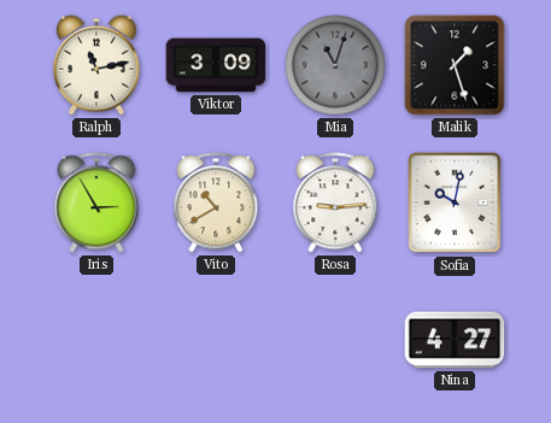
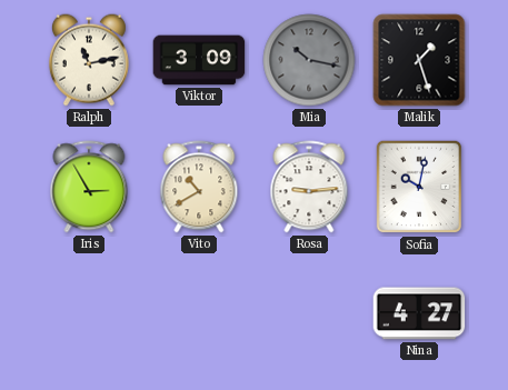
Mia: 11:03 -> 10:17
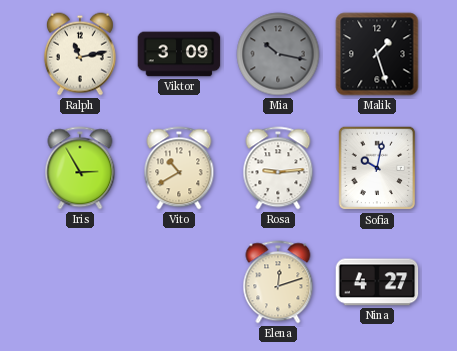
Elena: none -> 12:12
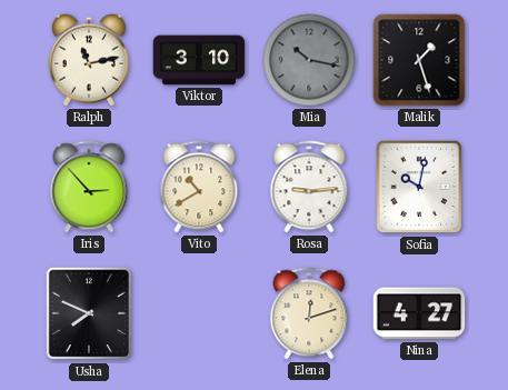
Viktor: 3:09 -> 3:10
Iris: 2:55 -> 2:53
Usha: none -> 7:49
